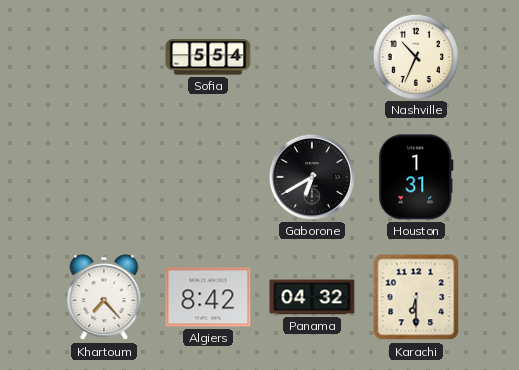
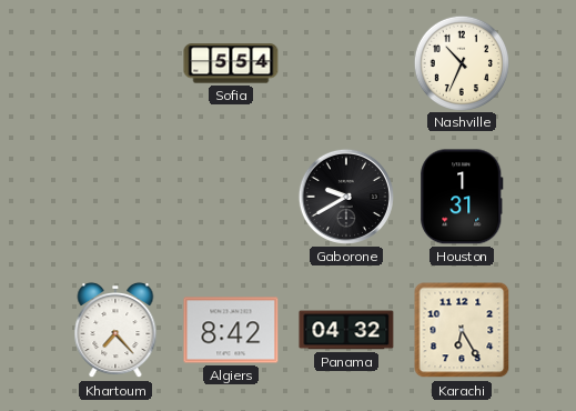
Gaborone: 6:40 -> 9:40
Karachi: 6:30 -> 6:25
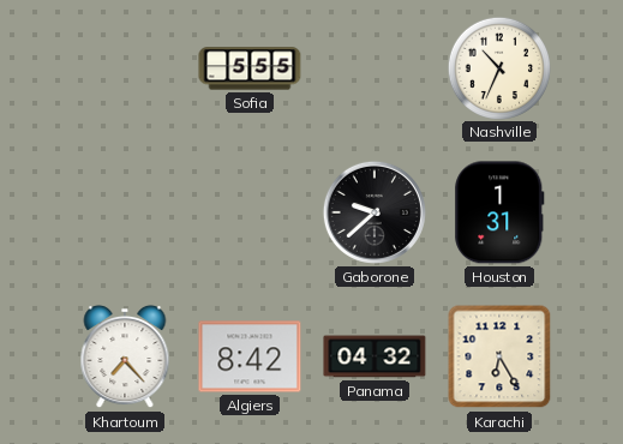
Sofia: 5:54 -> 5:55
Gaborone: 9:40 -> 9:38
